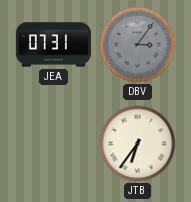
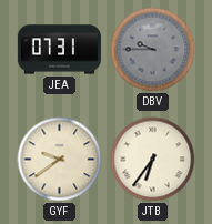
DBV: 3:06 -> 9:45
GYF: none -> 9:39
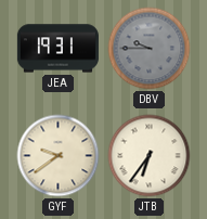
JEA: 07:31 -> 19:31
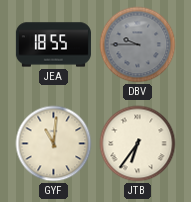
JEA: 19:31 -> 18:55
GYF: 9:39 -> 11:01
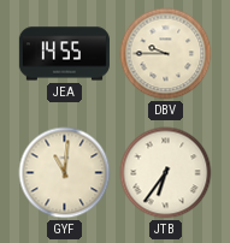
JEA: 18:55 -> 14:55
DBV dial: grey -> cream
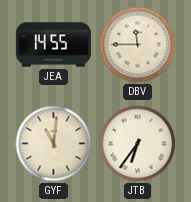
DBV: 9:45 -> 11:45
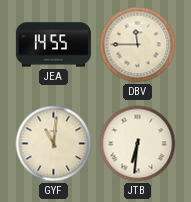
JTB: 6:36 -> 6:31
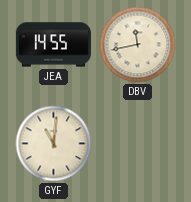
DBV: 11:45 -> 11:43
JTB: 6:31 -> none
